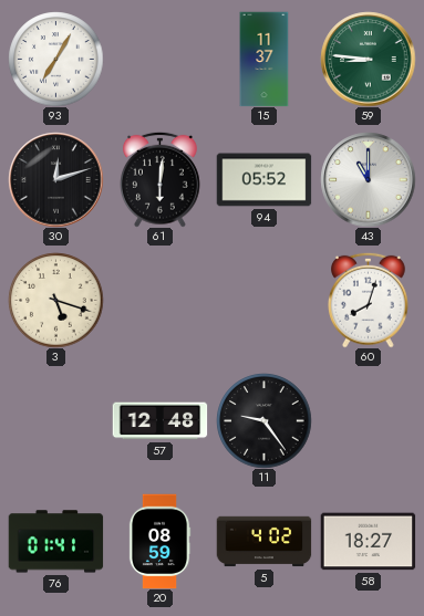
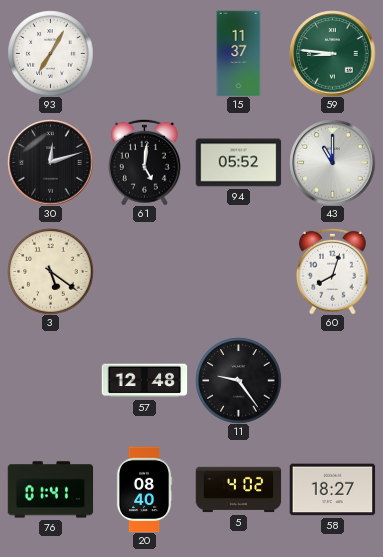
61: 6:01 -> 5:01
3: 5:18 -> 5:21
20: 08:59 -> 08:40
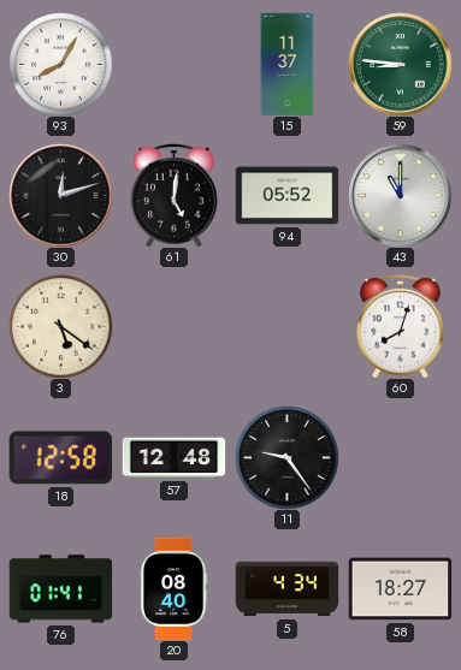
93: 7:05 -> 8:05
18: none -> 12:58
5: 4:02 -> 4:34
